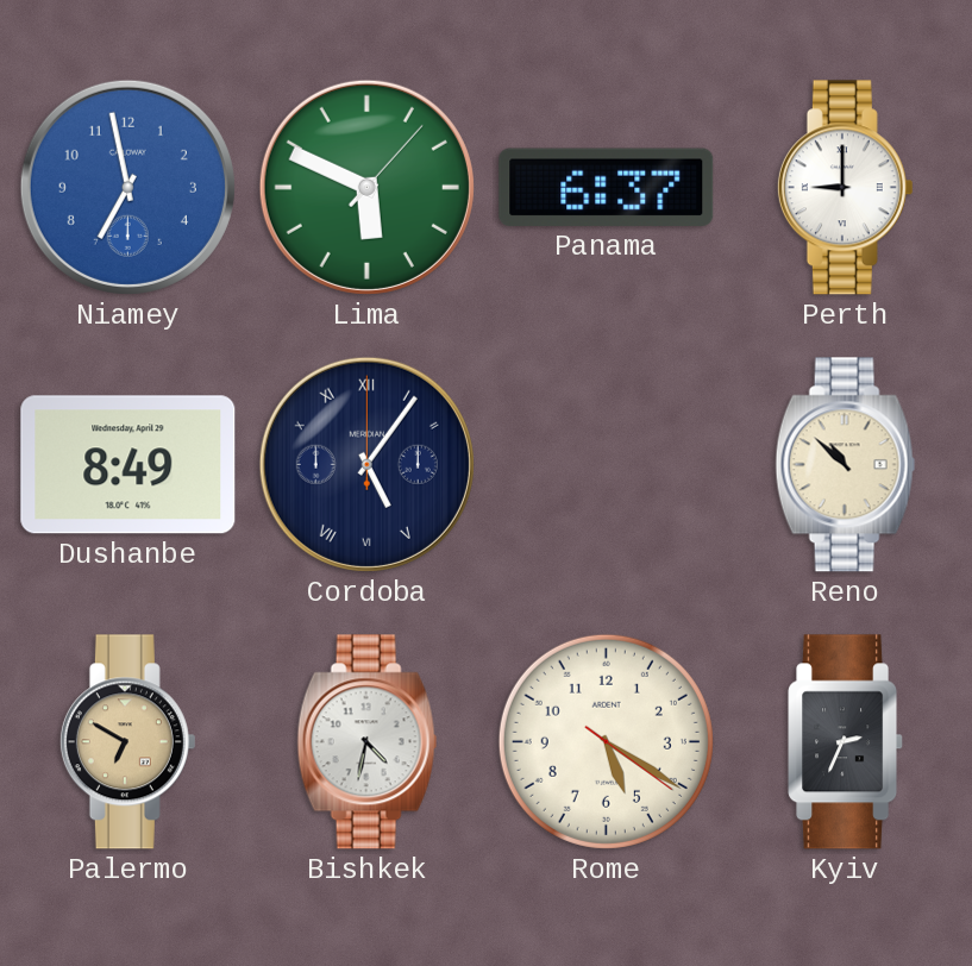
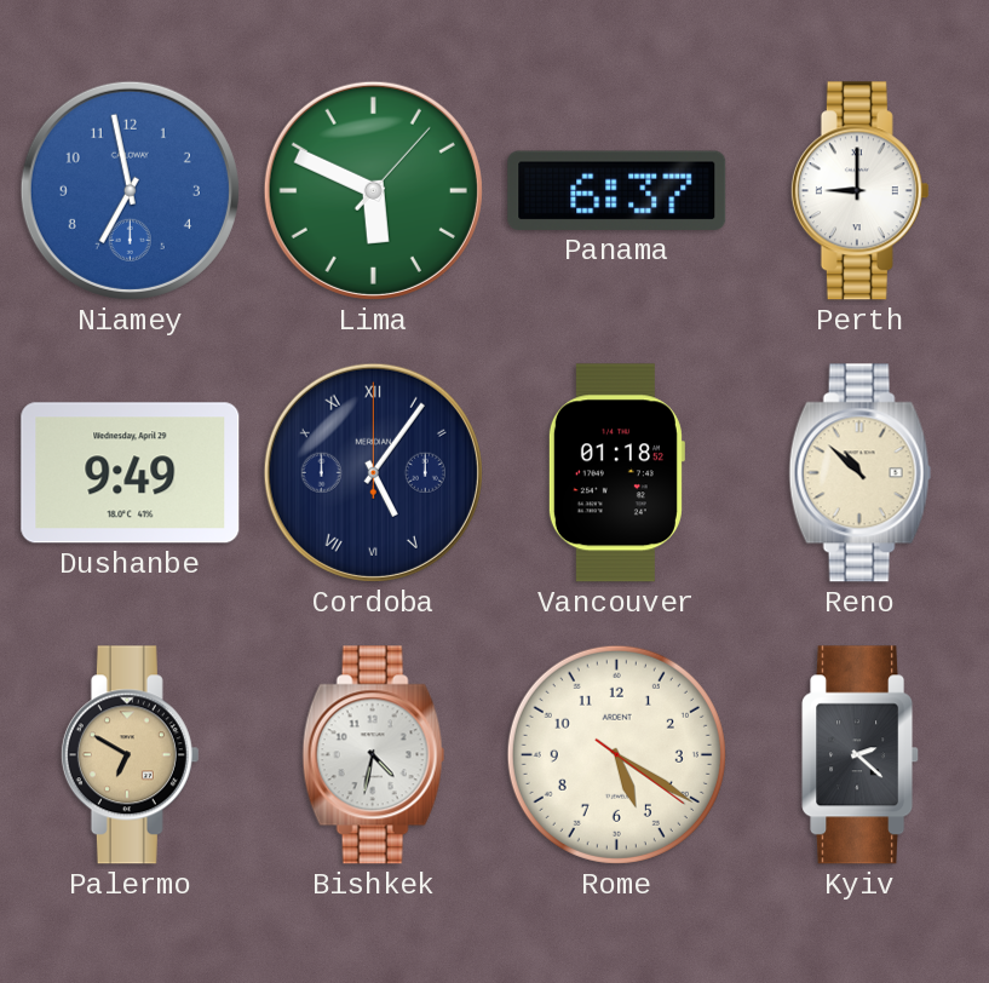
Dushanbe: 8:49 -> 9:49
Vancouver: none -> 01:18
Kyiv: 2:34 -> 2:22
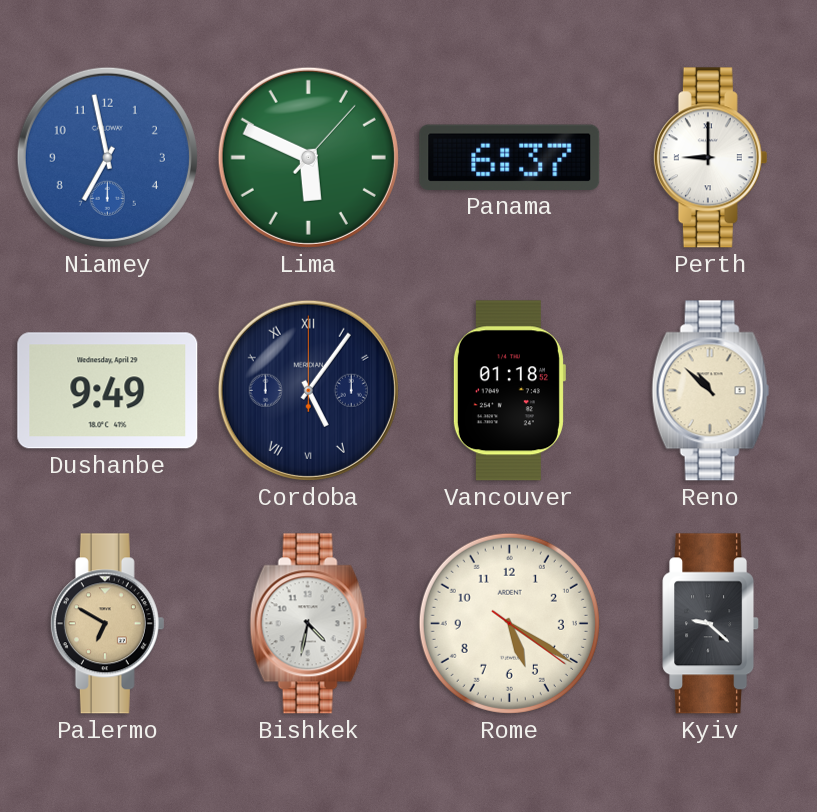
Kyiv: 2:22 -> 9:22
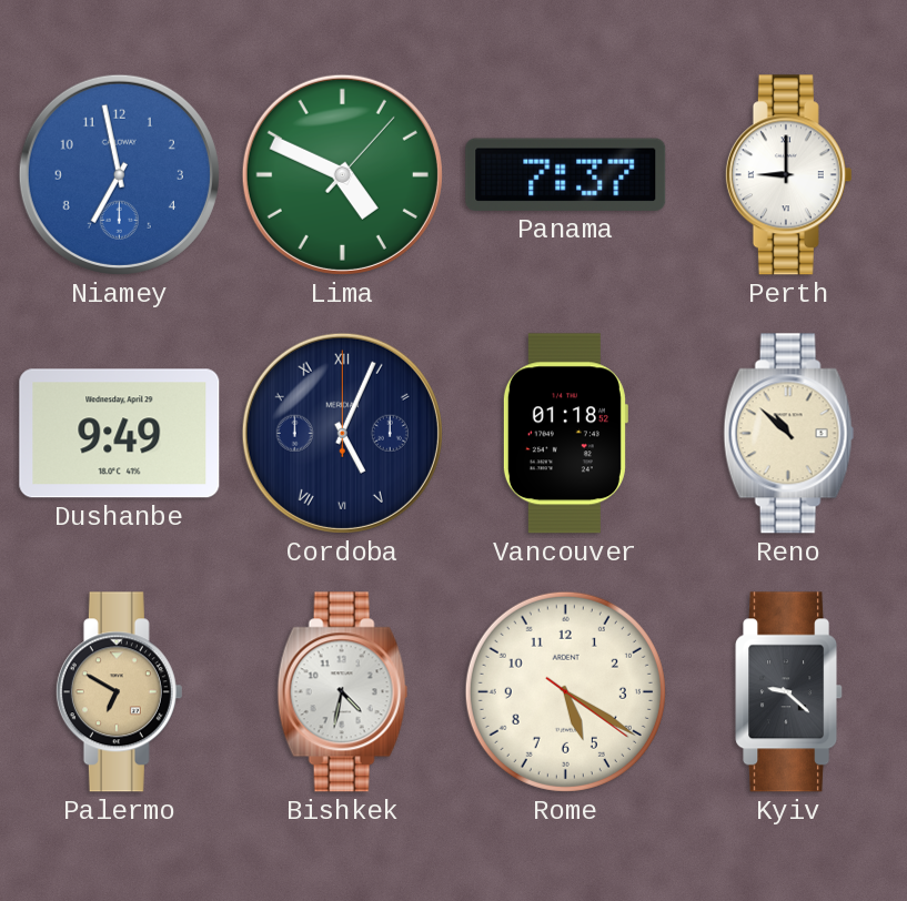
Lima: 5:49 -> 4:49
Panama: 6:37 -> 7:37
Cordoba: 5:06 -> 5:04
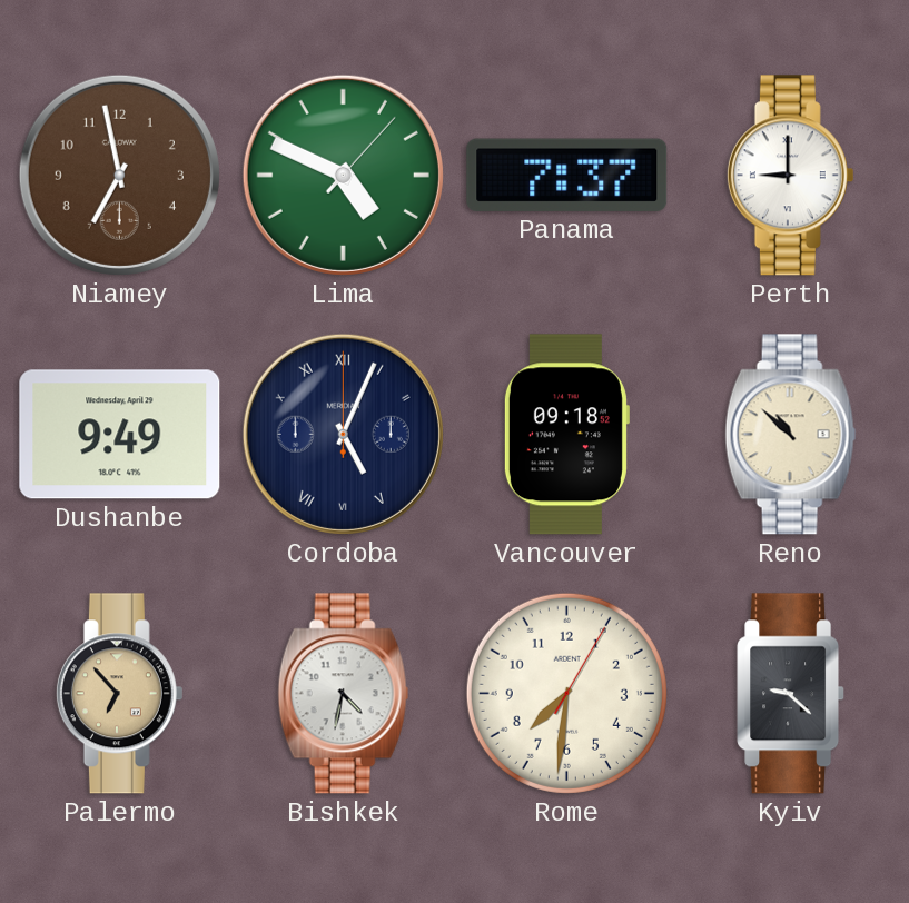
Niamey dial: blue -> brown
Vancouver: 01:18 -> 09:18
Palermo: 6:50 -> 6:53
Rome: 5:20 -> 7:31
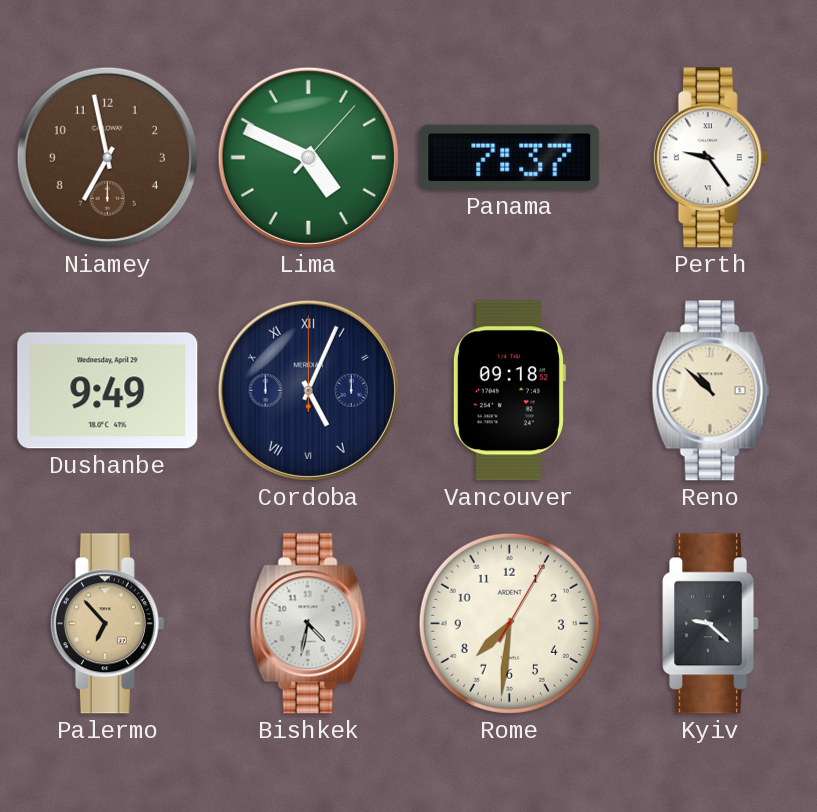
Perth: 9:00 -> 9:24
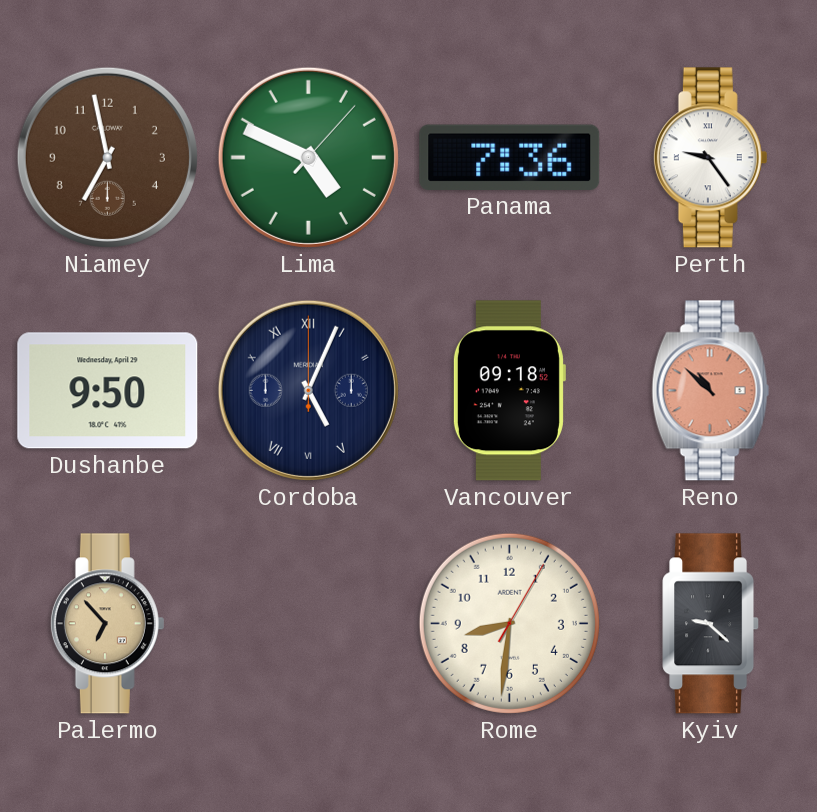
Panama: 7:37 -> 7:36
Dushanbe: 9:49 -> 9:50
Reno dial: cream -> salmon
Bishkek: 4:32 -> none
Rome: 7:31 -> 8:31
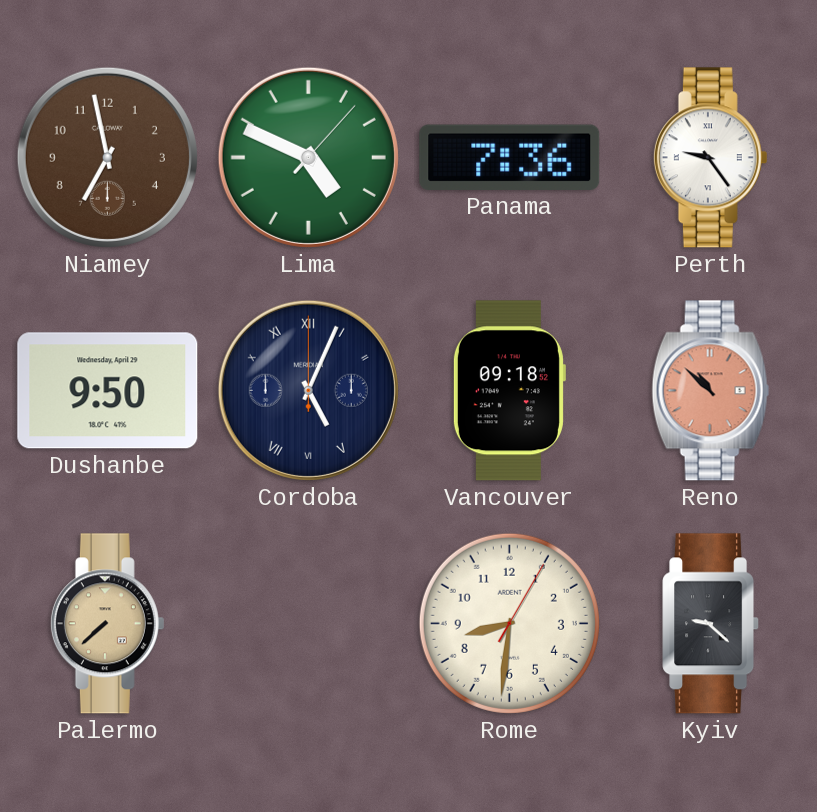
Palermo: 6:53 -> 7:38
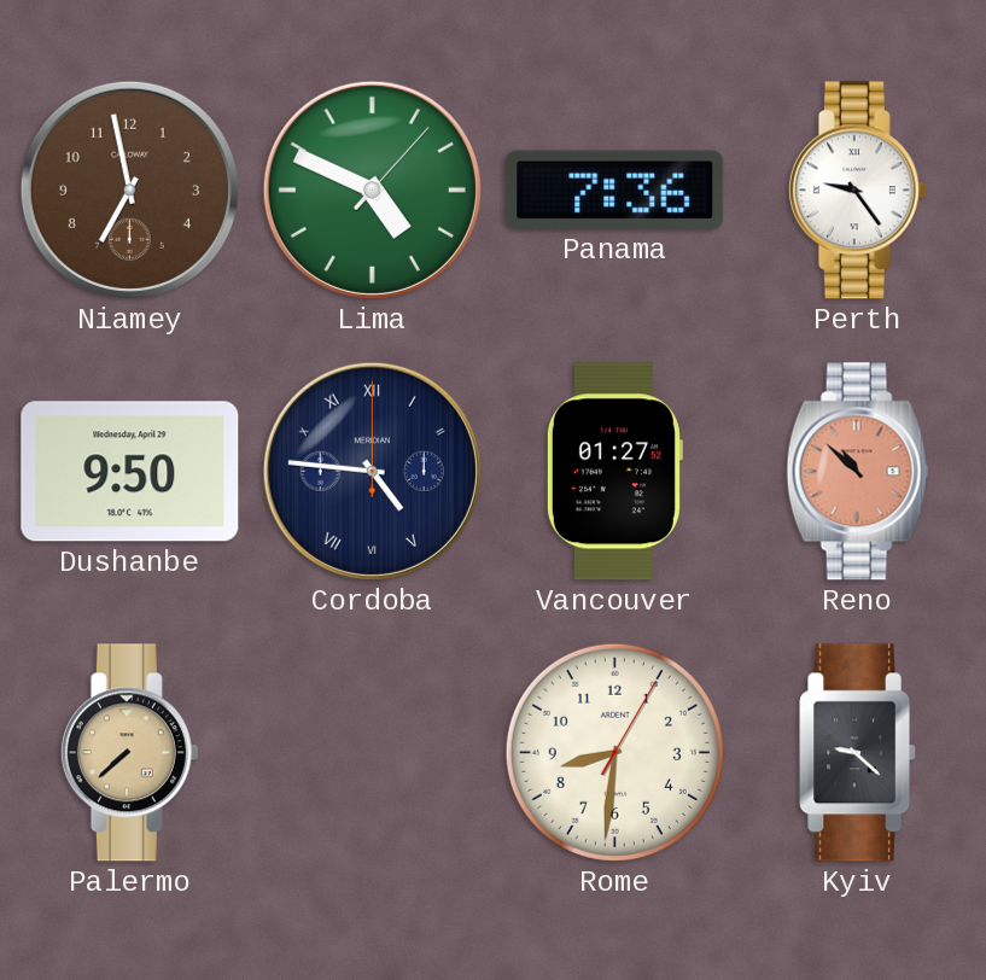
Cordoba: 5:04 -> 4:46
Vancouver: 09:18 -> 01:27
